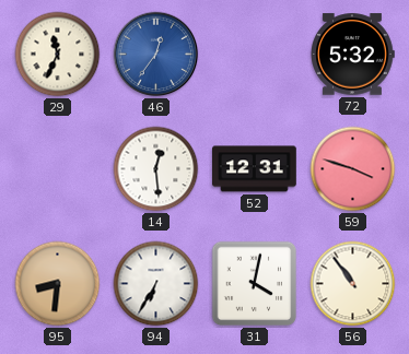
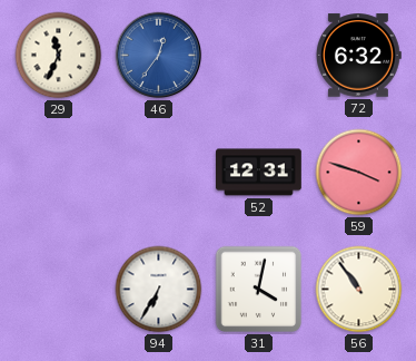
72: 5:32 -> 6:32
14: 12:29 -> none
95: 8:31 -> none
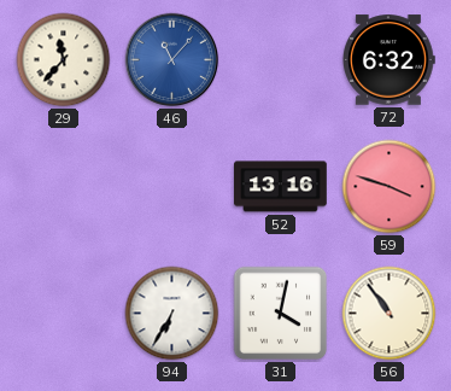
29: 11:34 -> 11:37
46: 12:36 -> 11:07
52: 12:31 -> 13:16
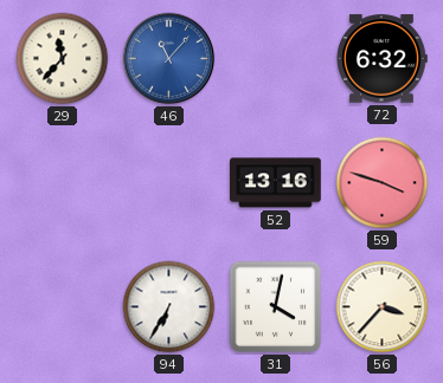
56: 10:54 -> 3:37
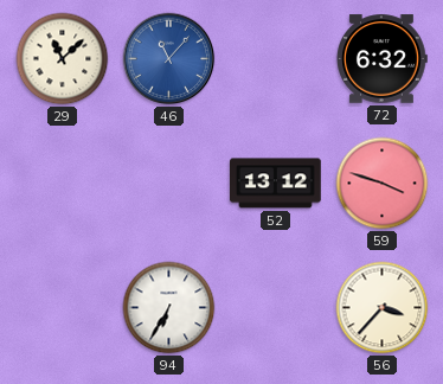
29: 11:37 -> 11:08
52: 13:16 -> 13:12
31: 4:02 -> none
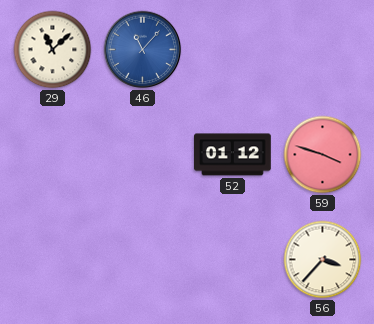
72: 6:32 -> none
52: 13:12 -> 01:12
94: 6:35 -> none
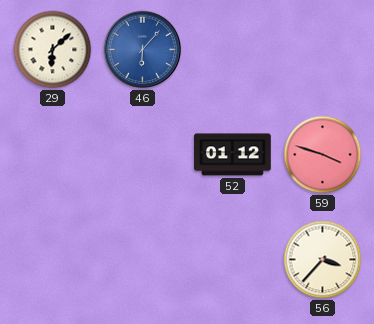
29: 11:08 -> 6:08
46: 11:07 -> 6:07
